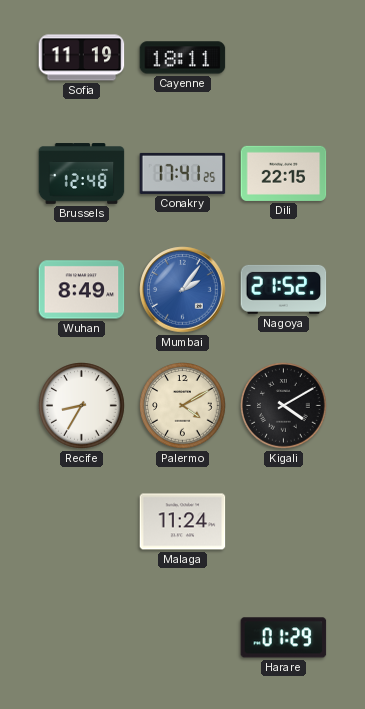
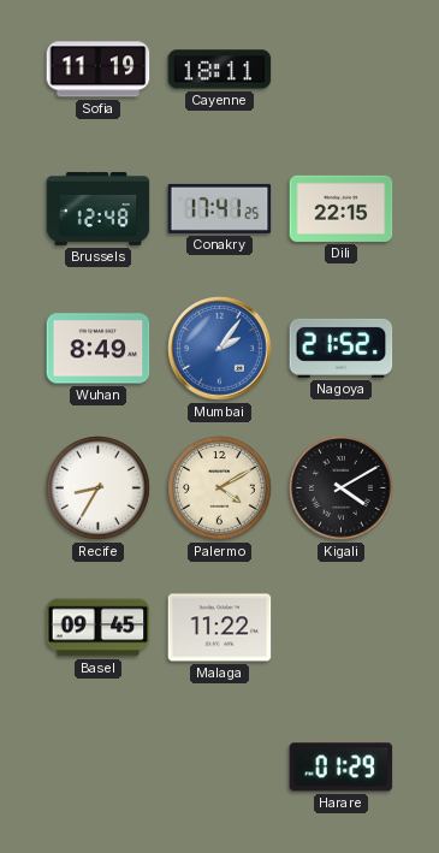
Basel: none -> 09:45
Malaga: 11:24 -> 11:22
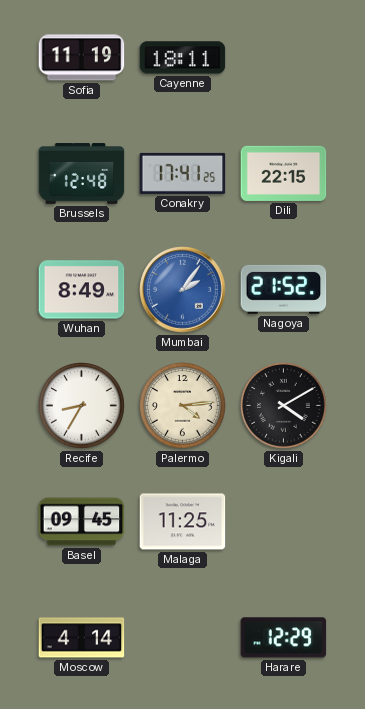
Palermo: 4:10 -> 4:14
Malaga: 11:22 -> 11:25
Moscow: none -> 4:14
Harare: 01:29 -> 12:29
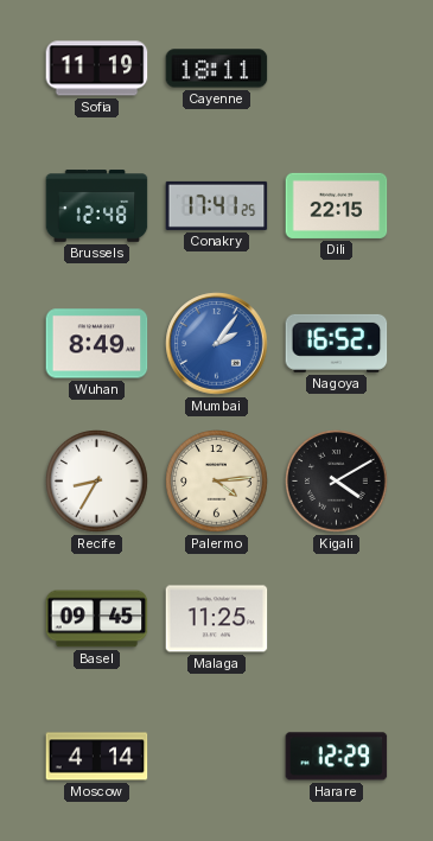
Nagoya: 21:52 -> 16:52
